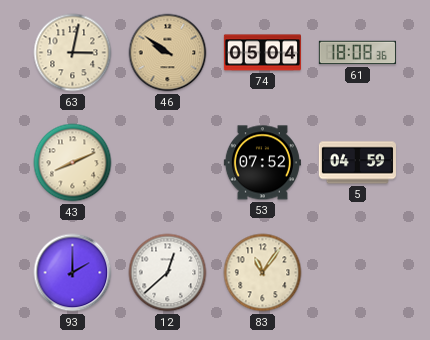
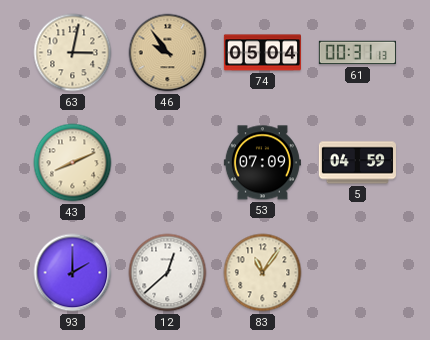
46: 9:51 -> 9:54
61: 18:08 -> 00:31
53: 07:52 -> 07:09
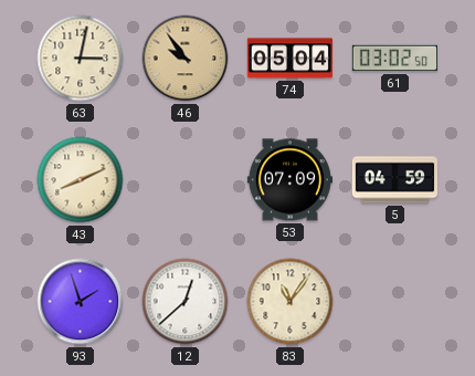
61: 00:31 -> 03:02
93: 2:00 -> 1:57
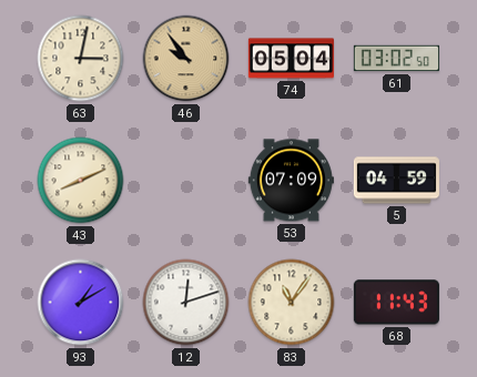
93: 1:57 -> 1:10
12: 12:38 -> 12:12
68: none -> 11:43
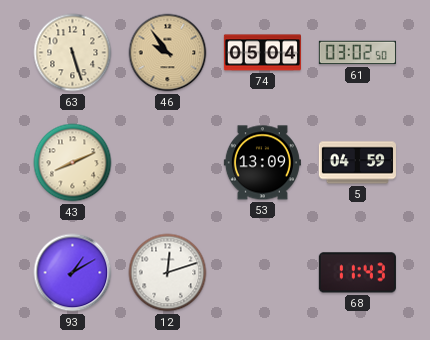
63: 3:02 -> 5:27
53: 07:09 -> 13:09
83: 11:06 -> none
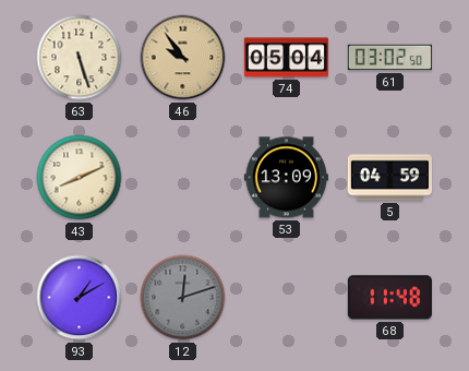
12 dial: white -> grey
68: 11:43 -> 11:48
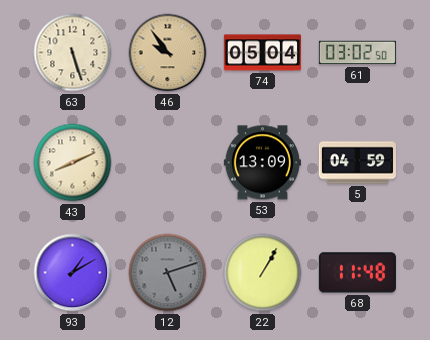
12: 12:12 -> 5:12
22: none -> 1:05
